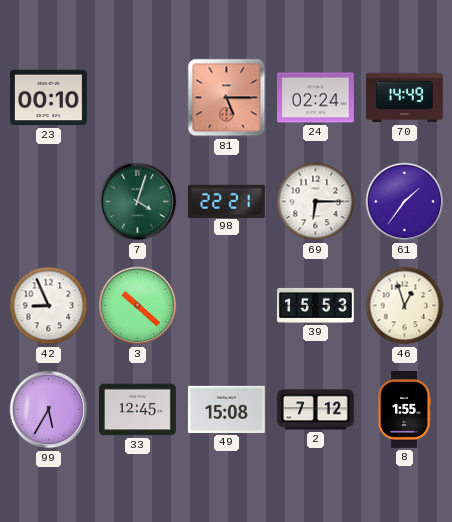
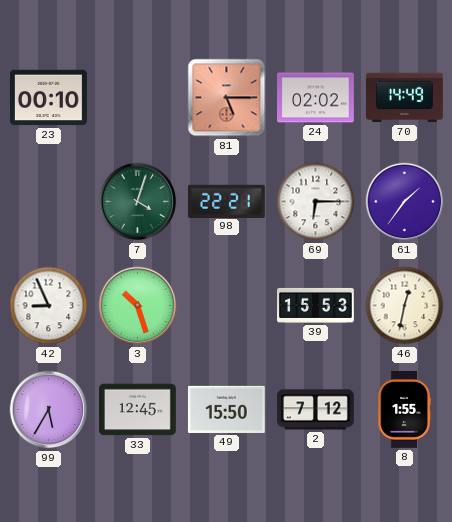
24: 02:24 -> 02:02
3: 10:22 -> 10:27
46: 12:57 -> 12:32
49: 15:08 -> 15:50
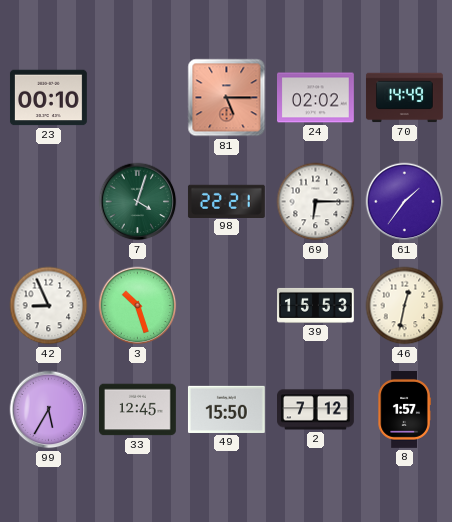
8: 1:55 -> 1:57
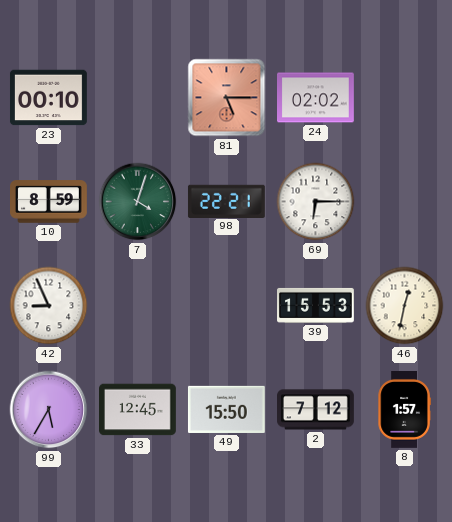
70: 14:49 -> none
10: none -> 8:59
61: 1:36 -> none
3: 10:27 -> none
